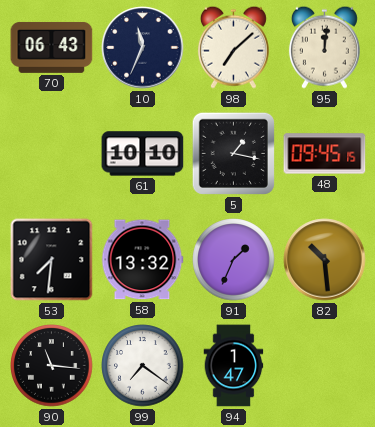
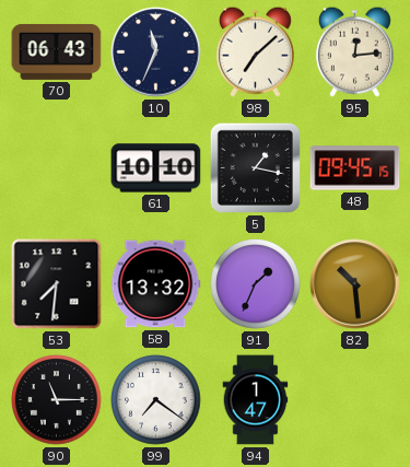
95: 12:01 -> 12:14
90: 11:16 -> 11:15
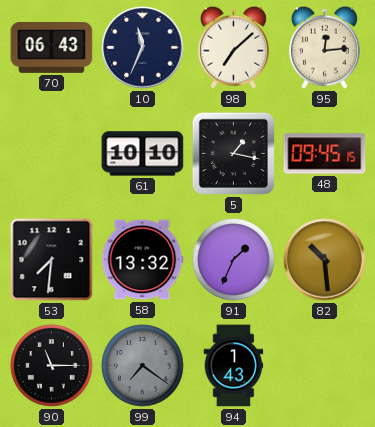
99 dial: white -> grey
94: 1:47 -> 1:43
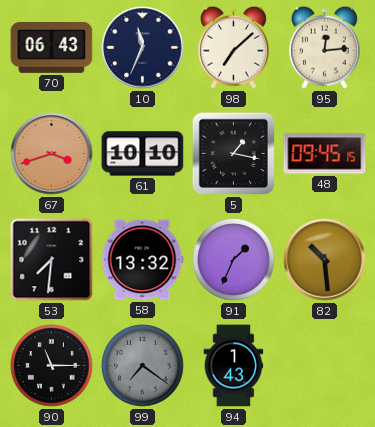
67: none -> 3:42
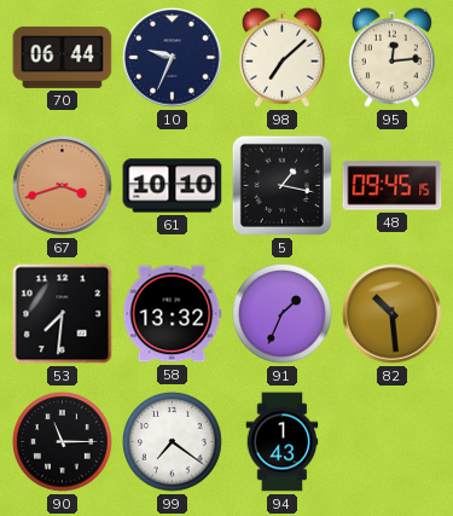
70: 06:43 -> 06:44
10: 11:34 -> 9:34
99 dial: grey -> white
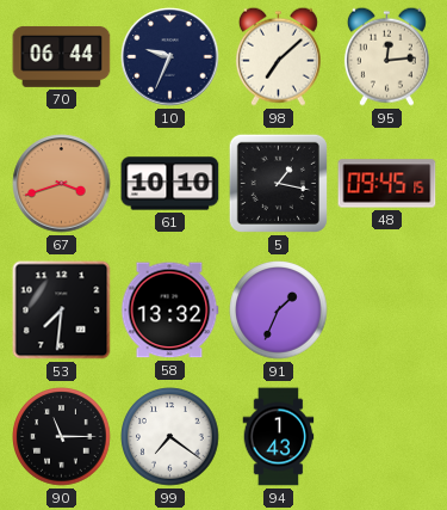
82: 10:29 -> none
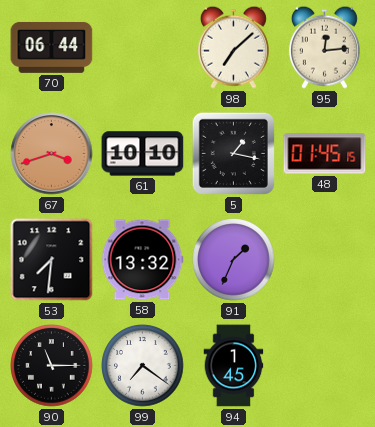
10: 9:34 -> none
48: 09:45 -> 01:45
94: 1:43 -> 1:45
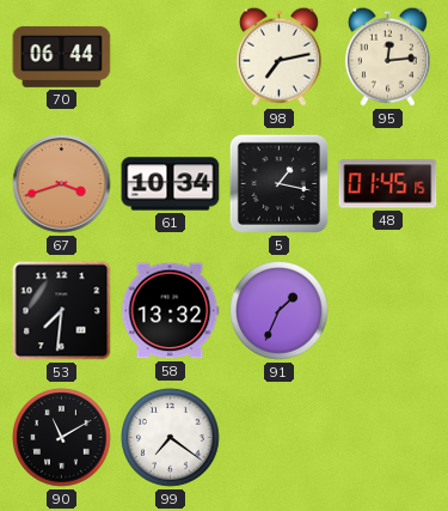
98: 7:08 -> 7:13
61: 10:10 -> 10:34
90: 11:15 -> 11:10
94: 1:45 -> none
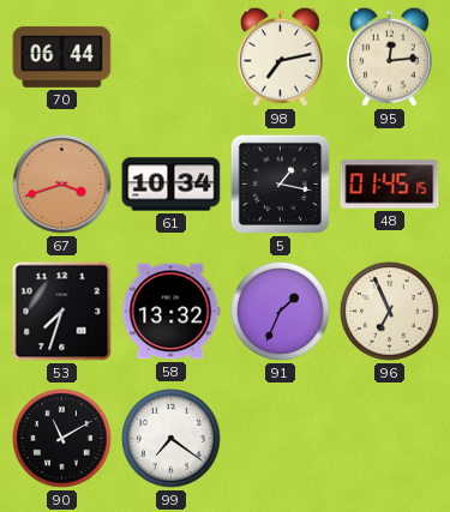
53: 7:31 -> 7:33
96: none -> 6:56
